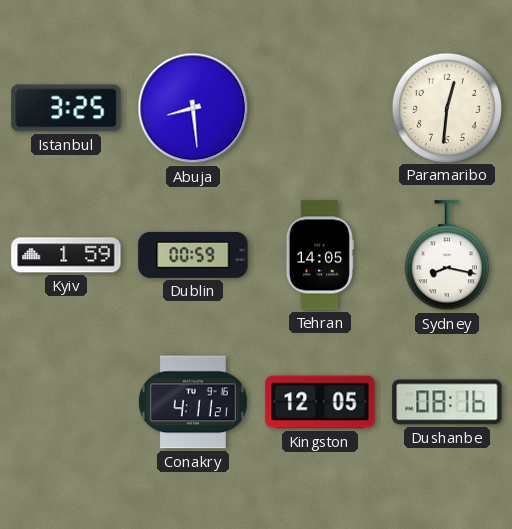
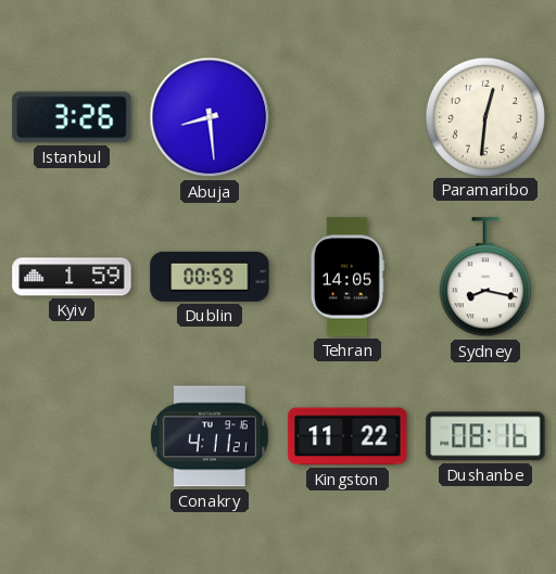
Istanbul: 3:25 -> 3:26
Kingston: 12:05 -> 11:22
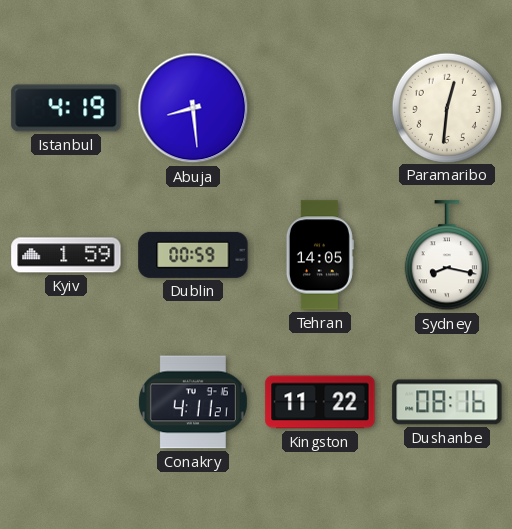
Istanbul: 3:26 -> 4:19
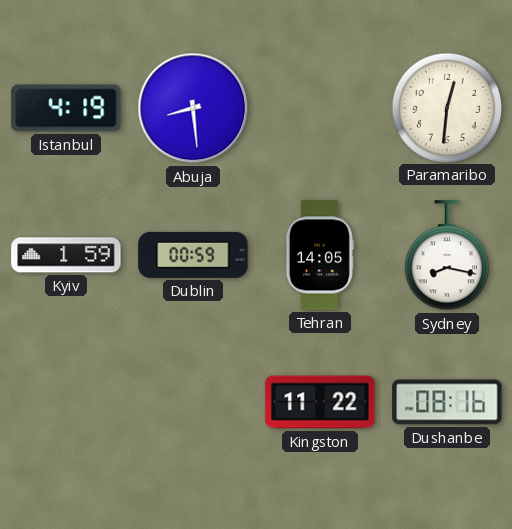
Conakry: 4:11 -> none
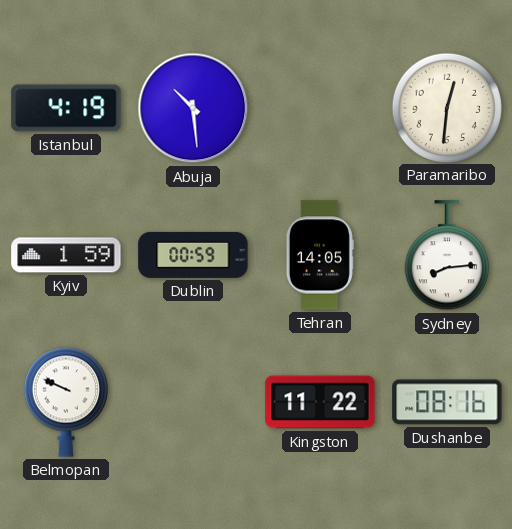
Abuja: 8:29 -> 10:29
Sydney: 8:17 -> 8:14
Belmopan: none -> 9:49
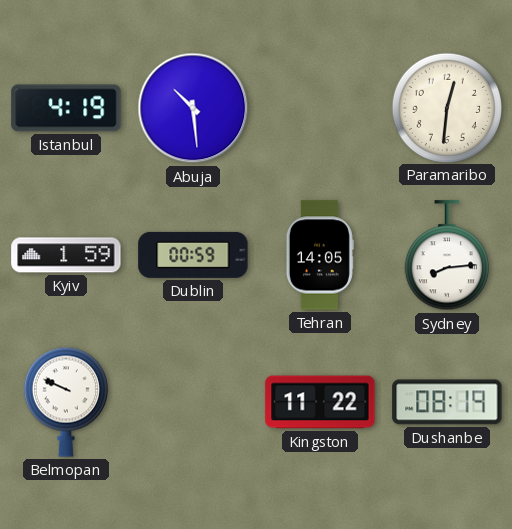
Dushanbe: 08:16 -> 08:19
